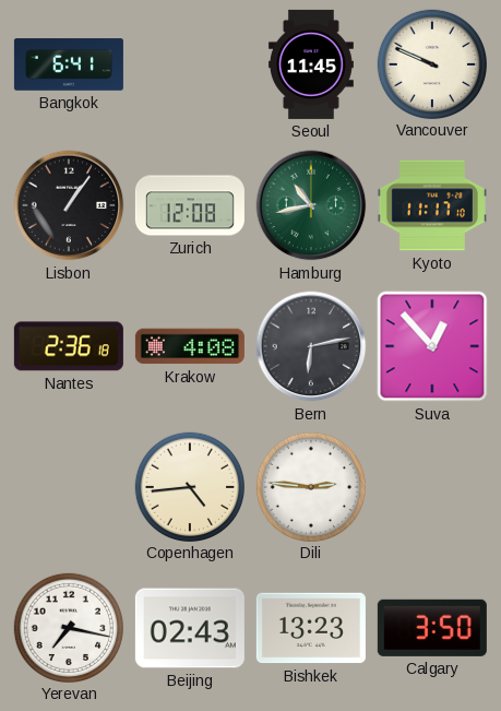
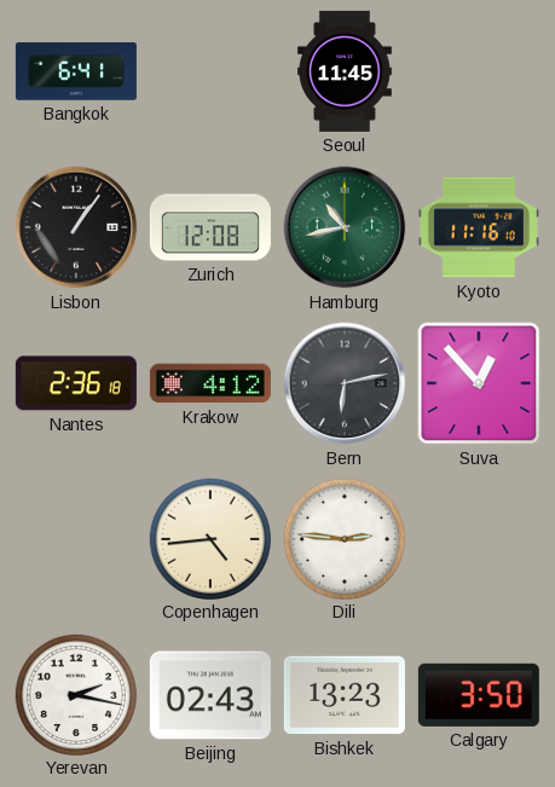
Vancouver: 9:49 -> none
Kyoto: 11:17 -> 11:16
Krakow: 4:08 -> 4:12
Yerevan: 7:17 -> 2:17
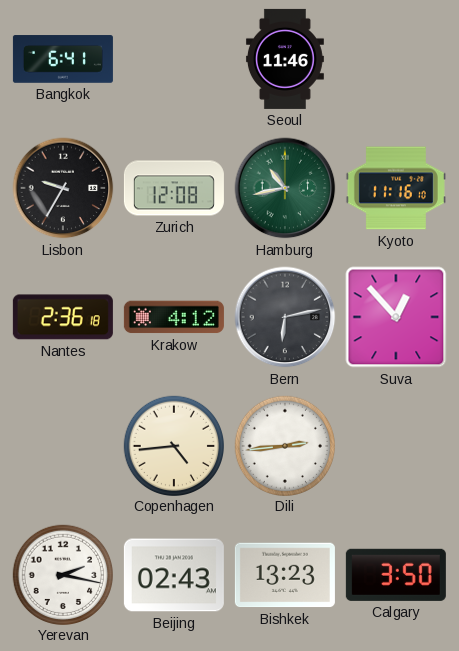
Seoul: 11:45 -> 11:46
Lisbon: 1:06 -> 9:35
Dili: 2:46 -> 2:44
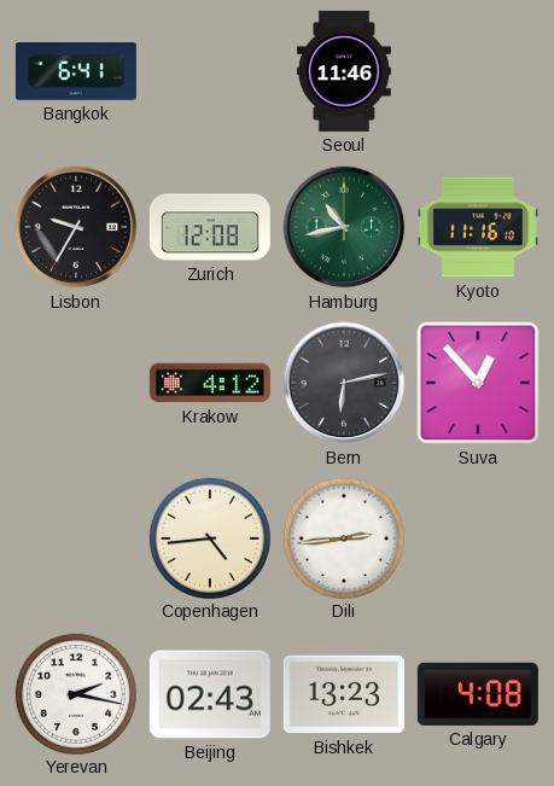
Nantes: 2:36 -> none
Calgary: 3:50 -> 4:08
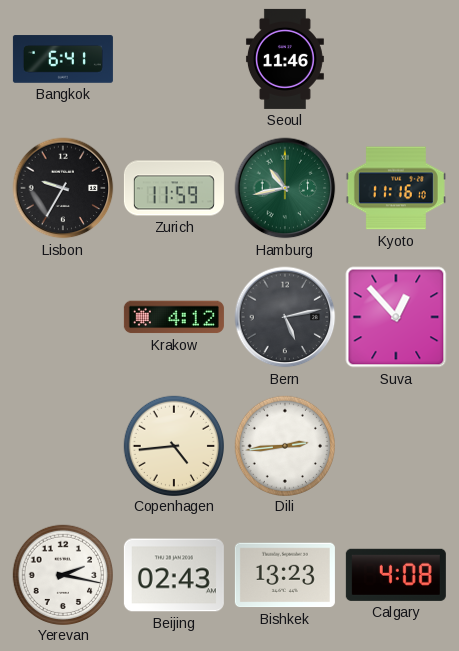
Zurich: 12:08 -> 11:59
Bern: 6:13 -> 5:13
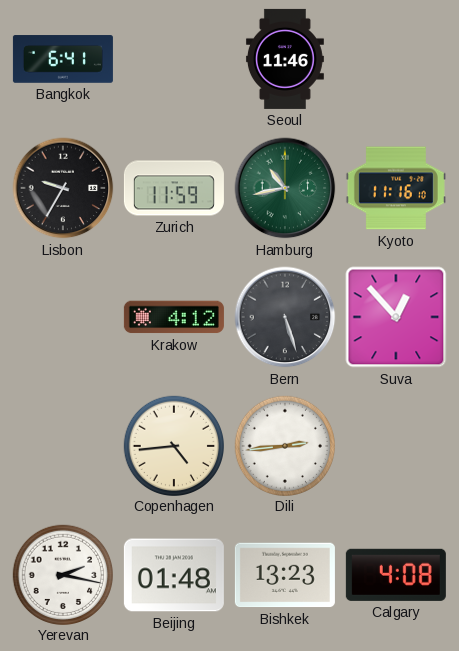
Bern: 5:13 -> 5:27
Beijing: 02:43 -> 01:48
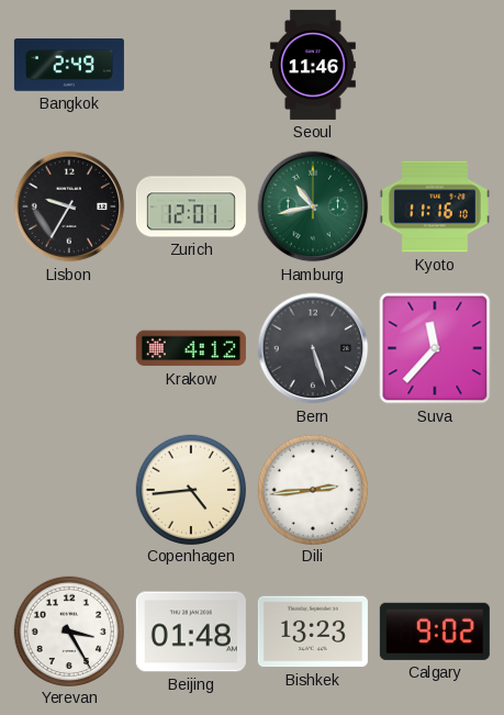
Bangkok: 6:41 -> 2:49
Zurich: 11:59 -> 12:01
Suva: 12:53 -> 11:37
Yerevan: 2:17 -> 3:25
Calgary: 4:08 -> 9:02
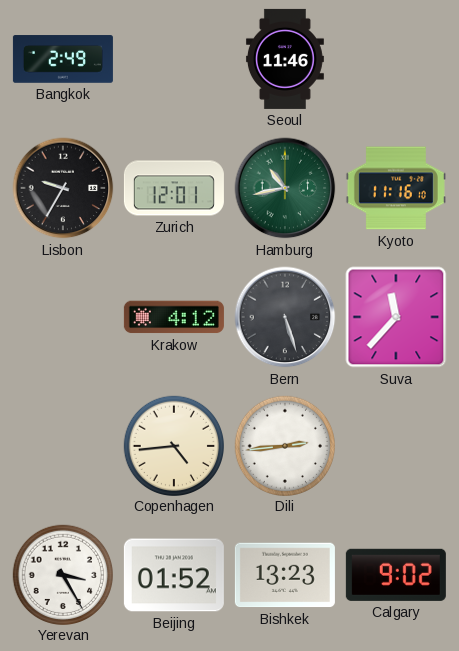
Beijing: 01:48 -> 01:52
